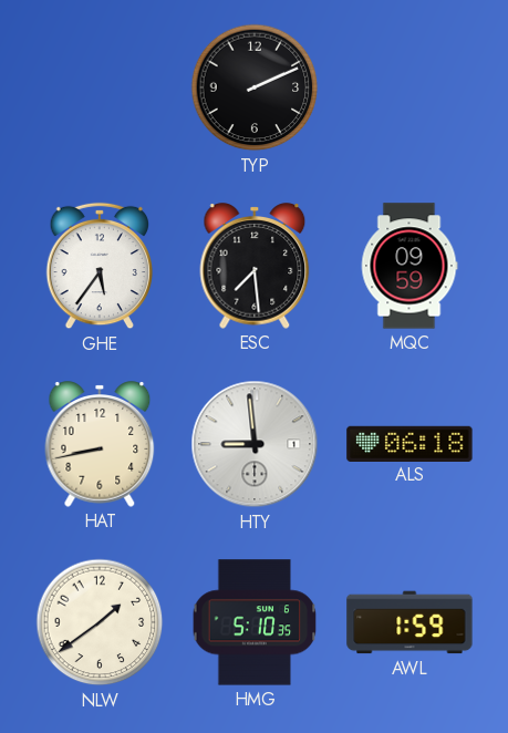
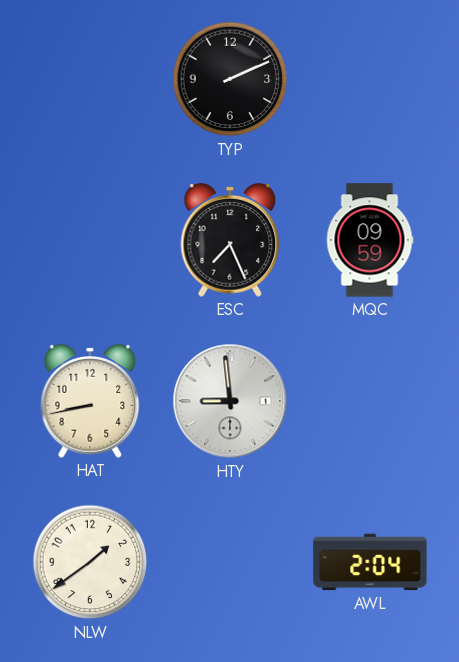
GHE: 5:36 -> none
ESC: 7:29 -> 7:26
ALS: 06:18 -> none
HMG: 5:10 -> none
AWL: 1:59 -> 2:04
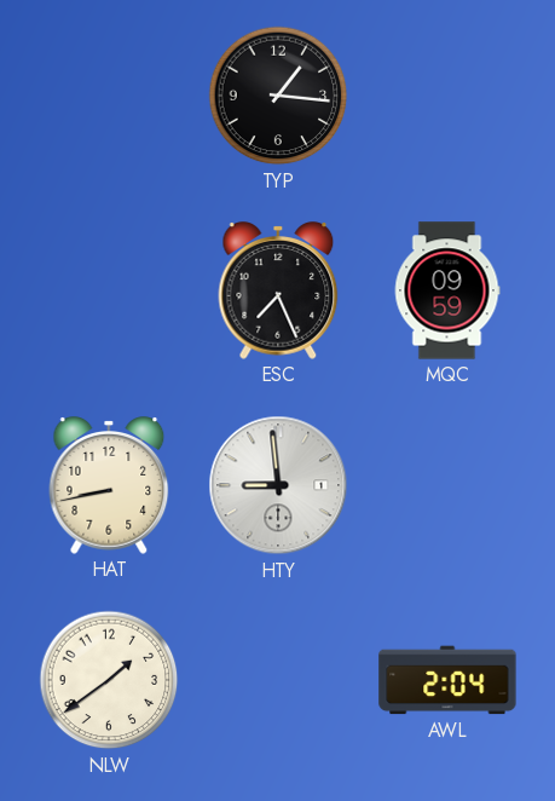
TYP: 2:11 -> 1:16
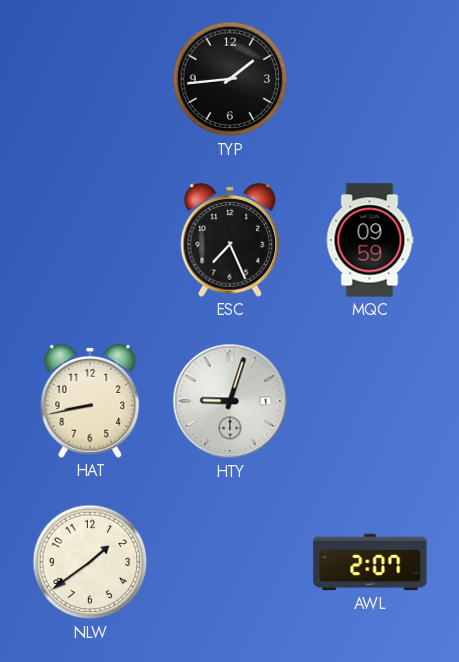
TYP: 1:16 -> 1:44
HTY: 8:59 -> 9:03
AWL: 2:04 -> 2:07
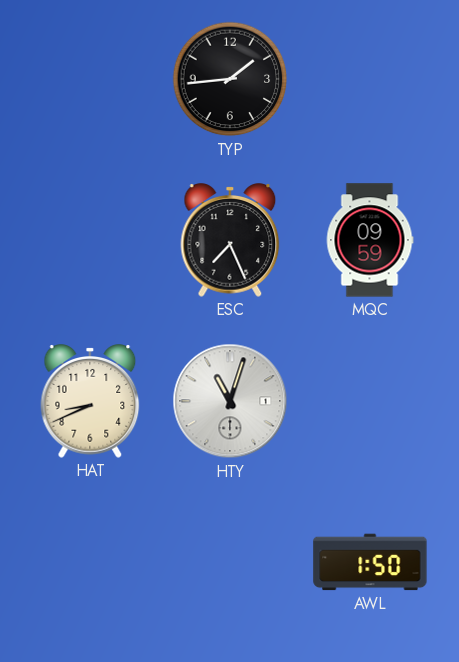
HAT: 8:43 -> 8:41
HTY: 9:03 -> 11:03
NLW: 1:39 -> none
AWL: 2:07 -> 1:50
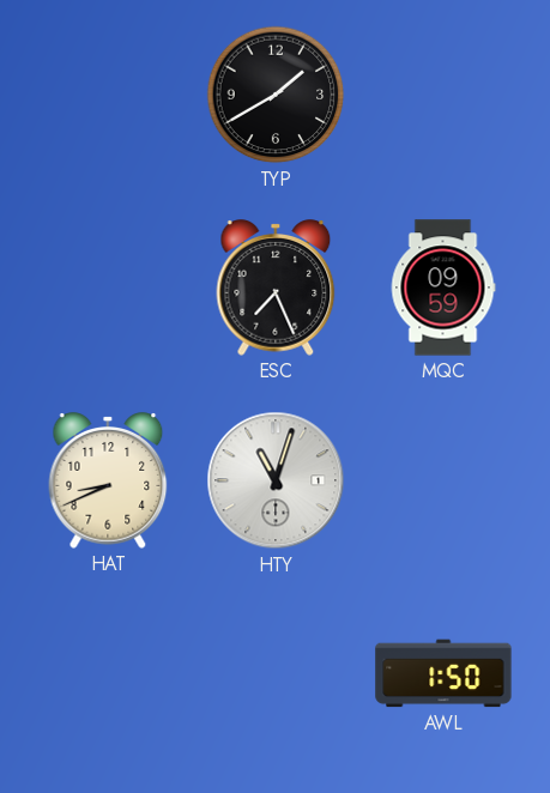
TYP: 1:44 -> 1:40
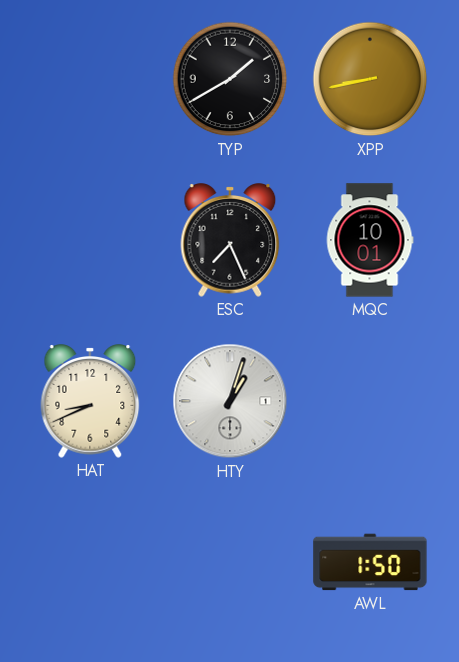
XPP: none -> 8:43
MQC: 09:59 -> 10:01
HTY: 11:03 -> 1:03
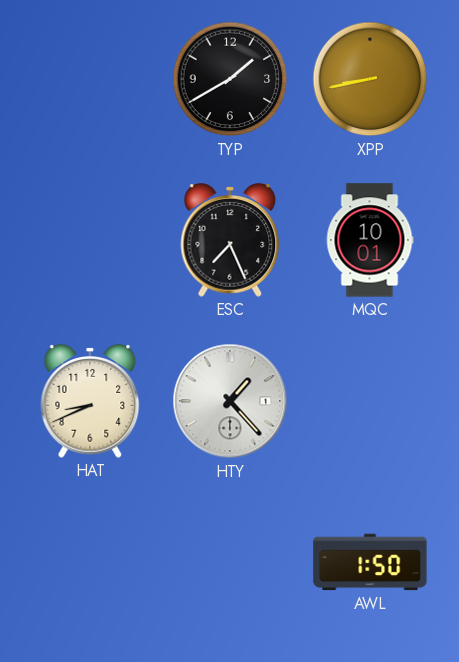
HTY: 1:03 -> 1:23
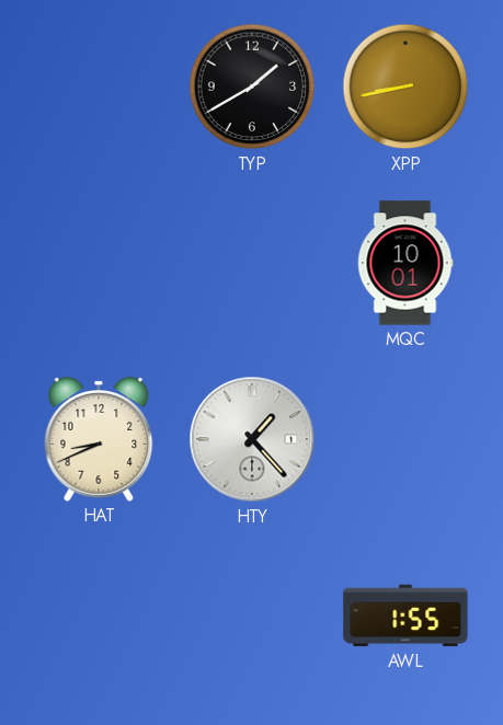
ESC: 7:26 -> none
AWL: 1:50 -> 1:55
